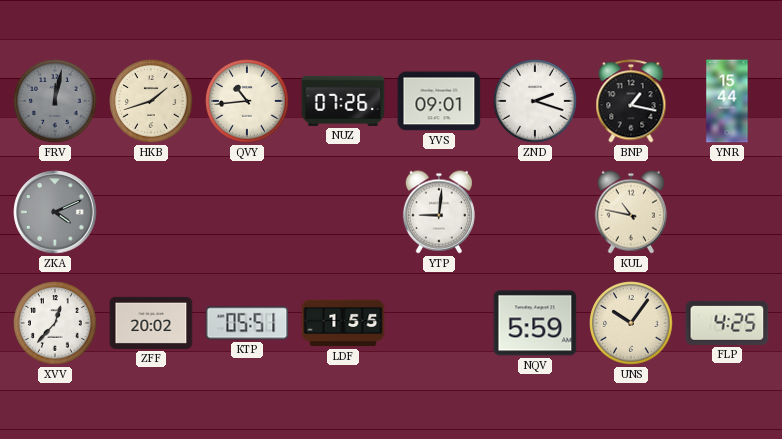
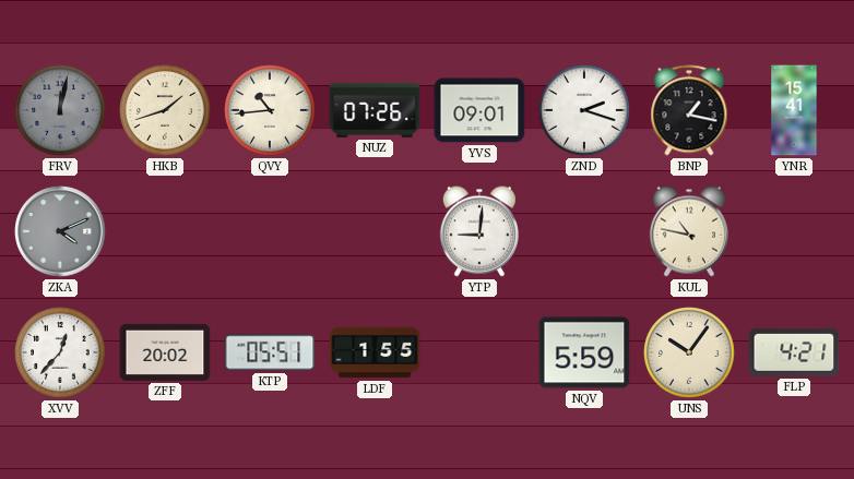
YNR: 15:44 -> 15:41
FLP: 4:25 -> 4:21
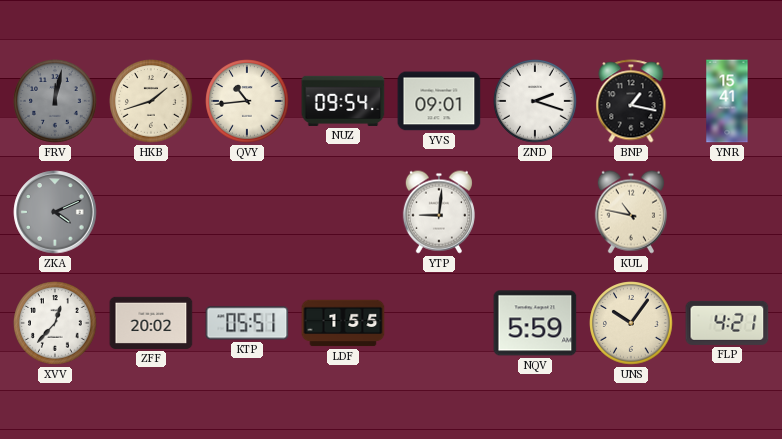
NUZ: 07:26 -> 09:54
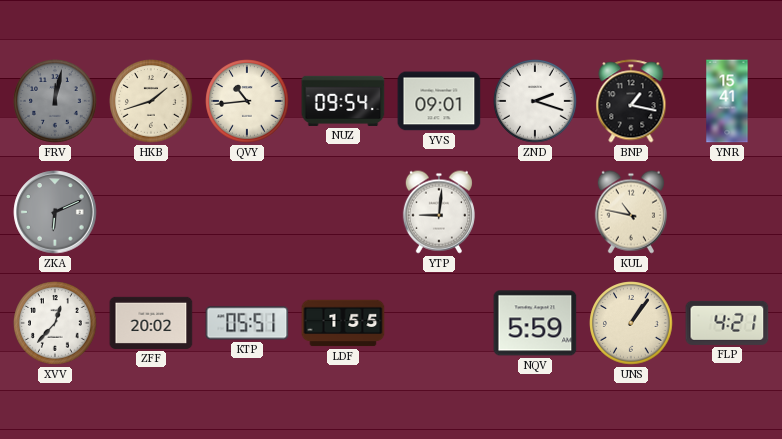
ZKA: 4:11 -> 6:11
UNS: 10:06 -> 1:06
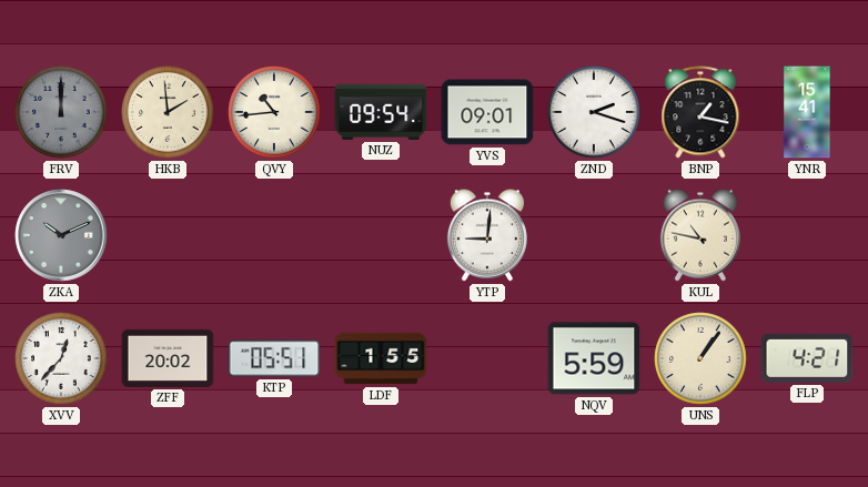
FRV: 12:02 -> 12:00
HKB: 1:42 -> 1:59
ZKA: 6:11 -> 10:11
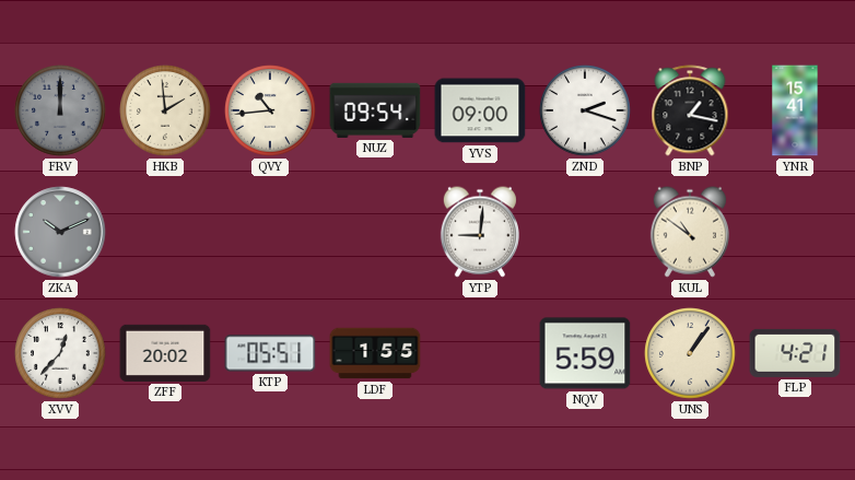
YVS: 09:01 -> 09:00
KUL: 10:47 -> 10:51
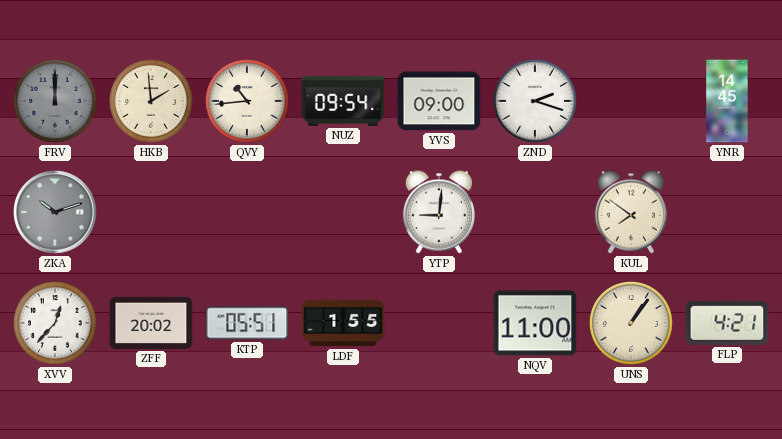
BNP: 1:17 -> none
YNR: 15:41 -> 14:45
ZKA: 10:11 -> 10:12
KUL: 10:51 -> 7:51
NQV: 5:59 -> 11:00
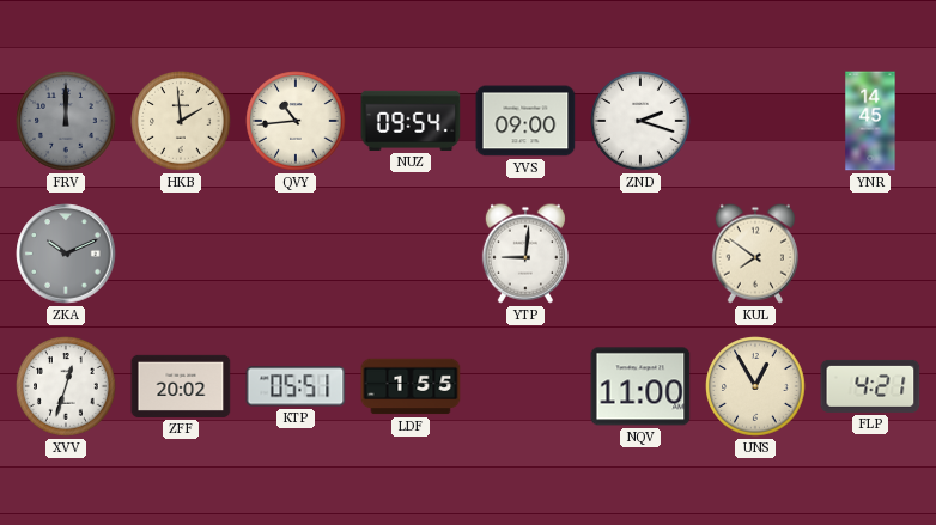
ZKA: 10:12 -> 10:11
XVV: 12:37 -> 12:33
UNS: 1:06 -> 12:55
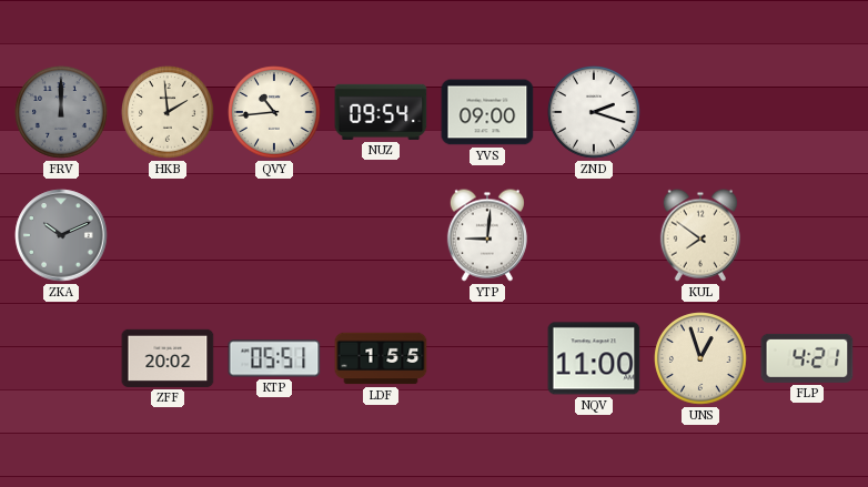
YNR: 14:45 -> none
XVV: 12:33 -> none
UNS: 12:55 -> 12:57
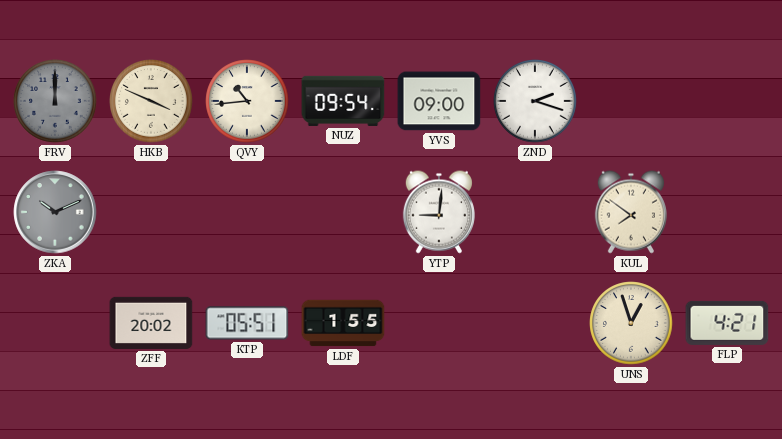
HKB: 1:59 -> 3:49
NQV: 11:00 -> none
